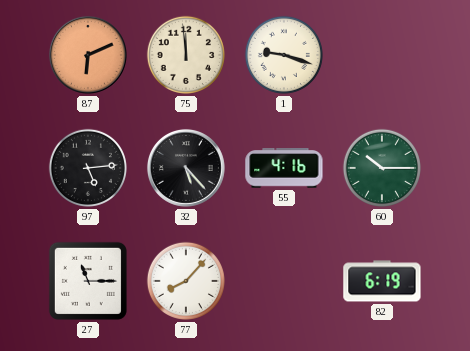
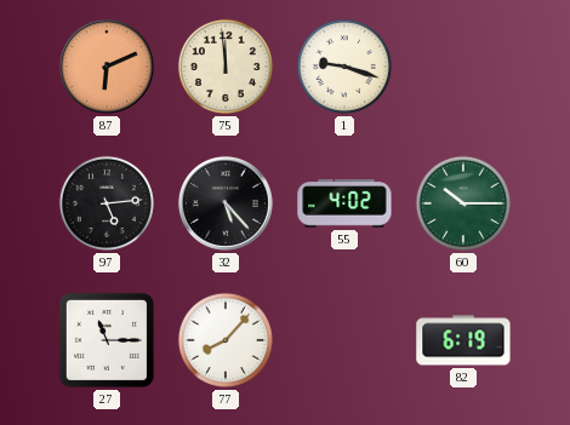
55: 4:16 -> 4:02
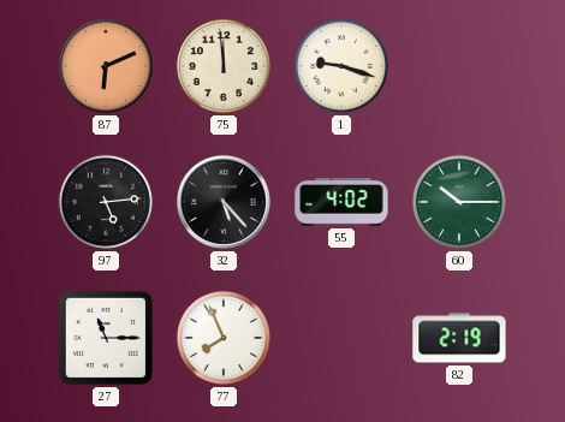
77: 8:07 -> 7:56
82: 6:19 -> 2:19
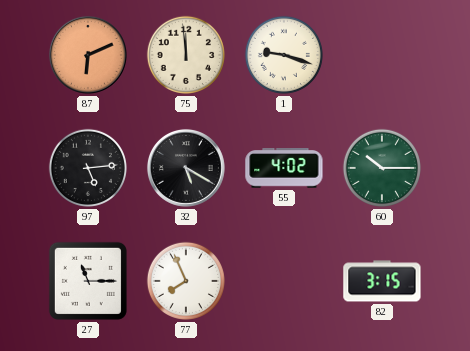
32: 5:23 -> 5:20
82: 2:19 -> 3:15
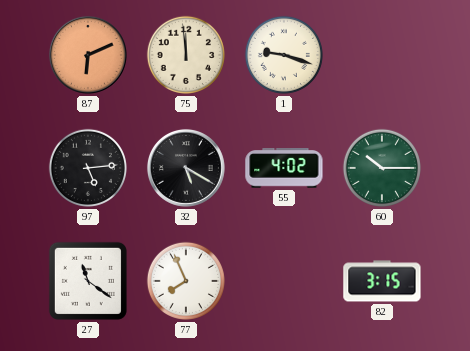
27: 11:15 -> 11:21
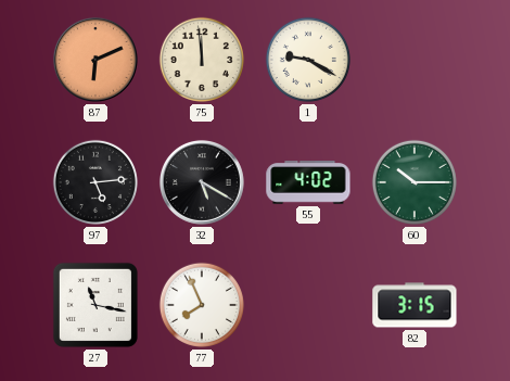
1: 9:18 -> 9:20
27: 11:21 -> 11:17
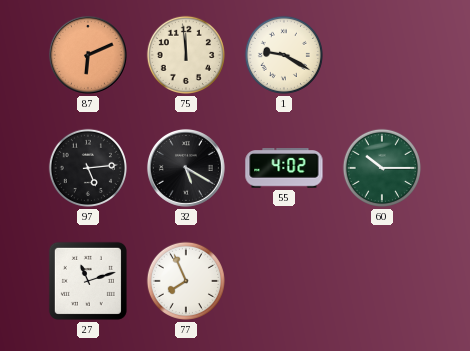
27: 11:17 -> 11:12
82: 3:15 -> none
